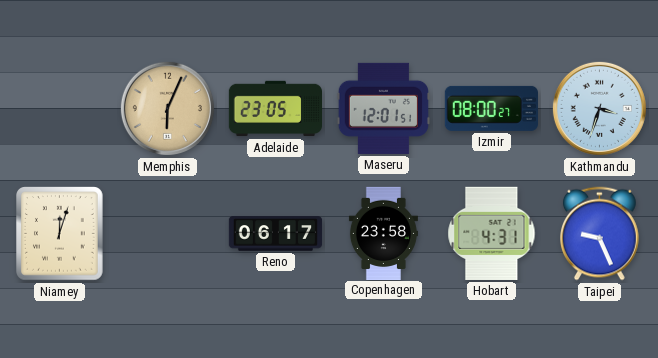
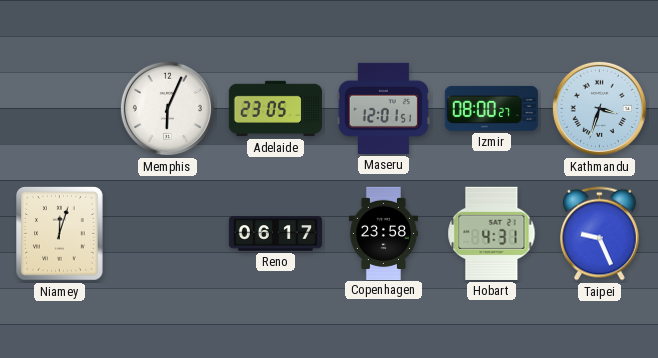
Memphis dial: champagne -> white
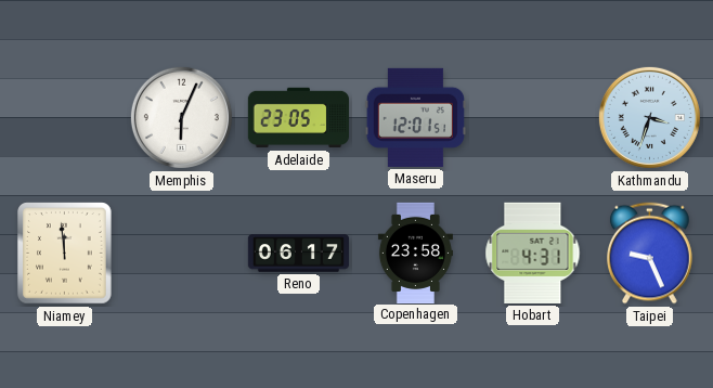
Izmir: 08:00 -> none
Niamey: 12:03 -> 11:59
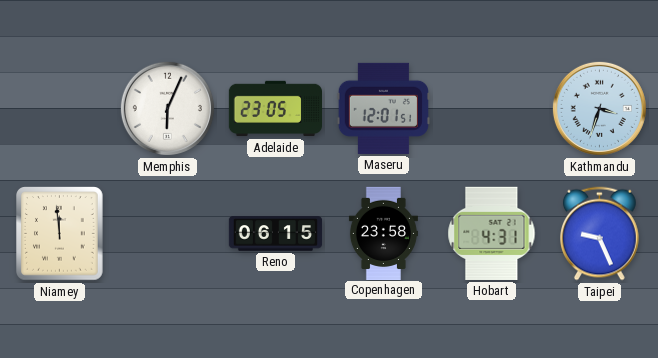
Reno: 06:17 -> 06:15
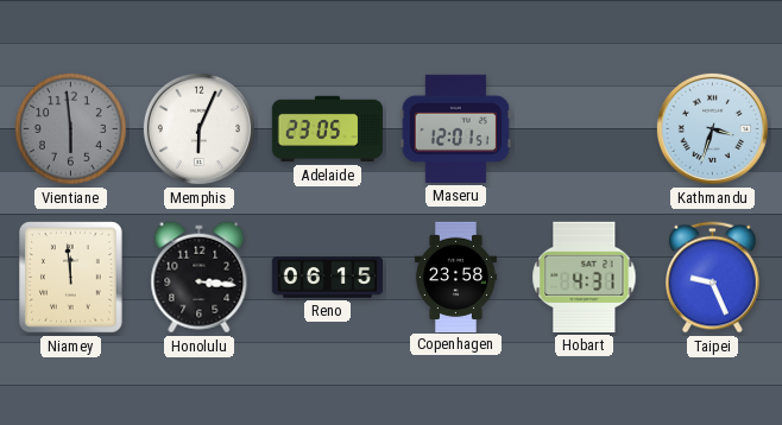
Vientiane: none -> 5:59
Honolulu: none -> 3:16
